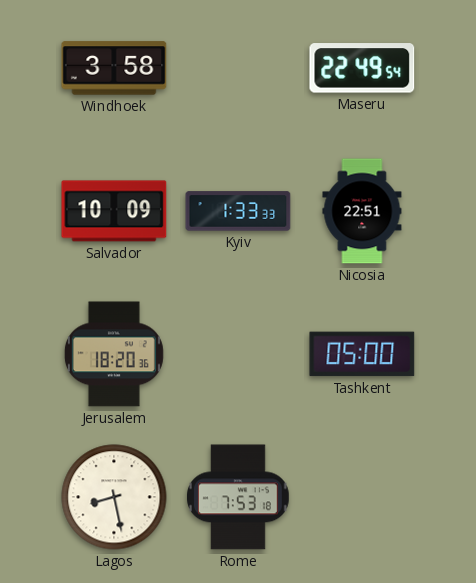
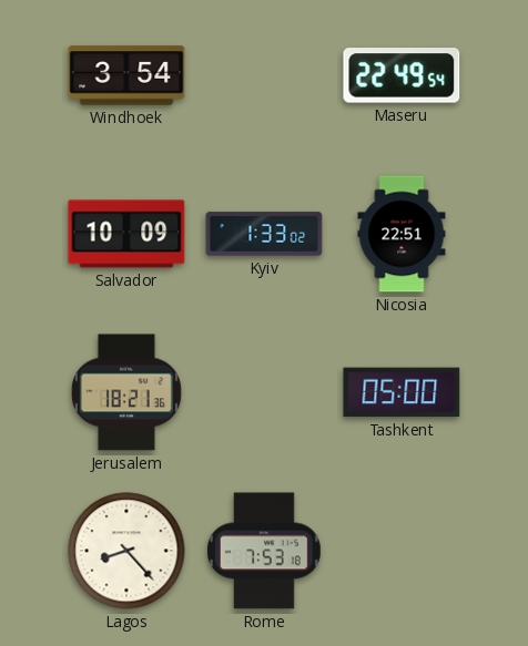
Windhoek: 3:58 -> 3:54
Kyiv: 1:33:33 -> 1:33:02
Jerusalem: 18:20 -> 18:21
Lagos: 8:28 -> 8:23
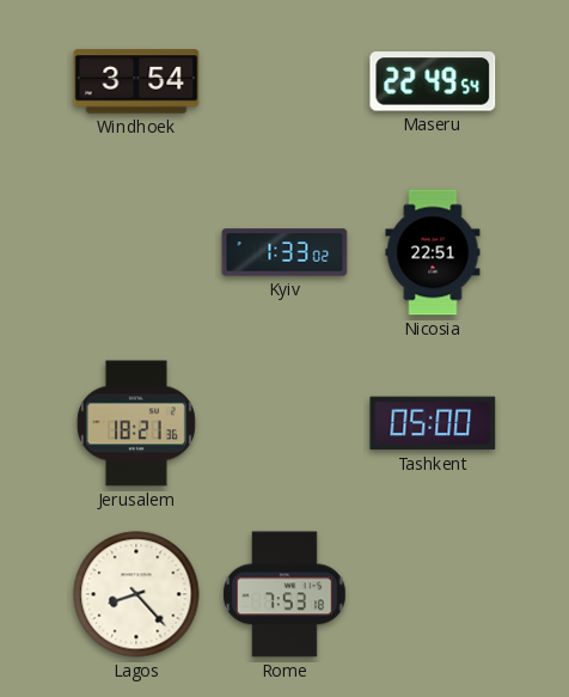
Salvador: 10:09 -> none
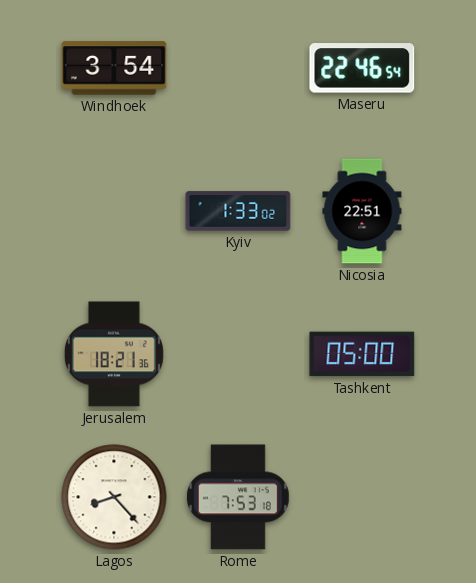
Maseru: 22:49 -> 22:46
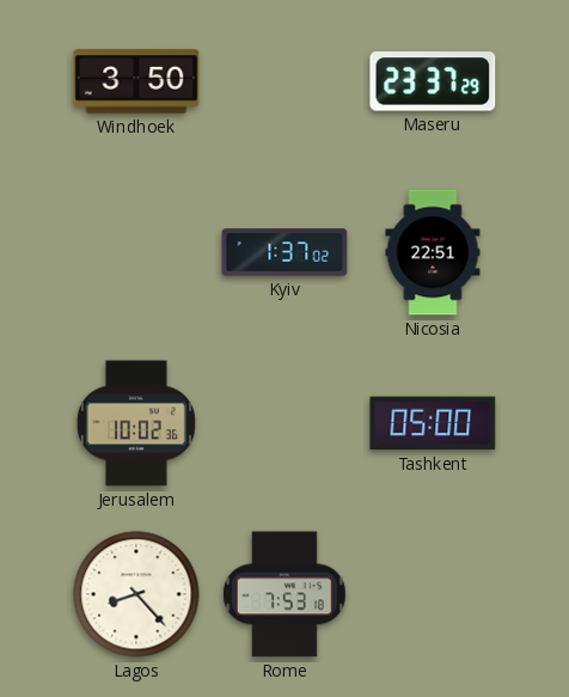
Windhoek: 3:54 -> 3:50
Maseru: 22:46 -> 23:37
Kyiv: 1:33 -> 1:37
Jerusalem: 18:21 -> 10:02
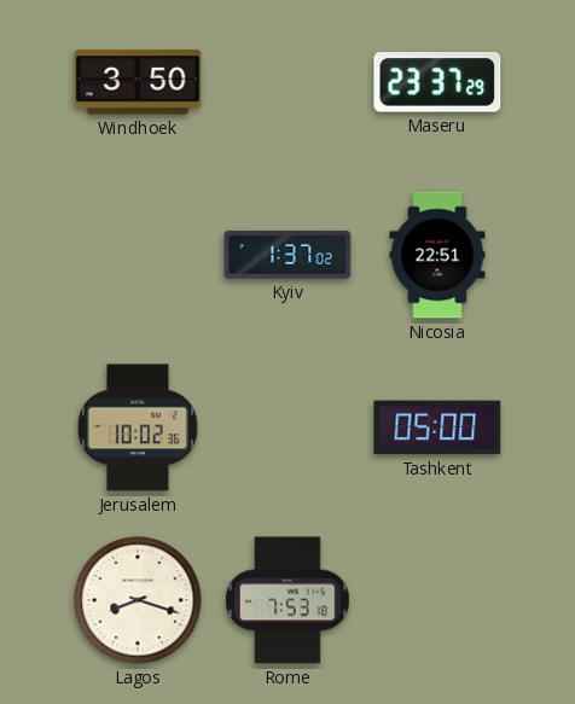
Lagos: 8:23 -> 8:18
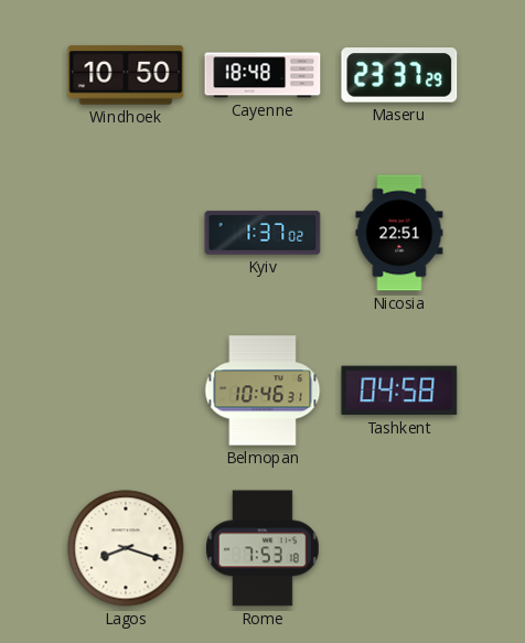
Windhoek: 3:50 -> 10:50
Cayenne: none -> 18:48
Jerusalem: 10:02 -> none
Belmopan: none -> 10:46
Tashkent: 05:00 -> 04:58
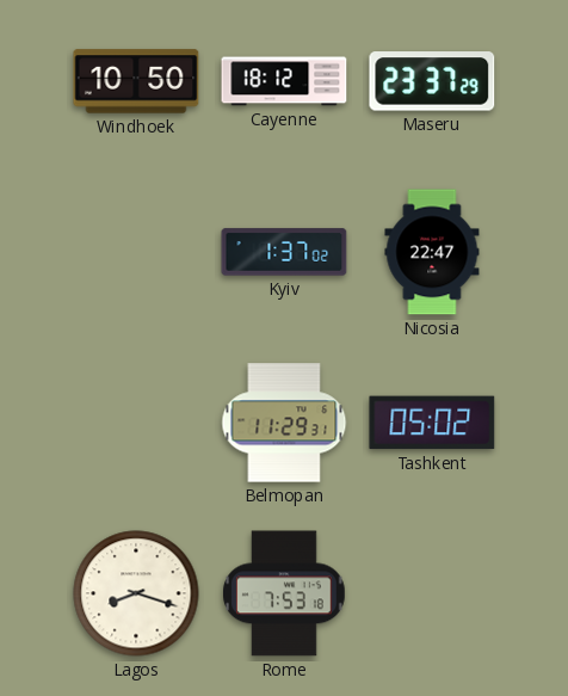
Cayenne: 18:48 -> 18:12
Nicosia: 22:51 -> 22:47
Belmopan: 10:46 -> 11:29
Tashkent: 04:58 -> 05:02
